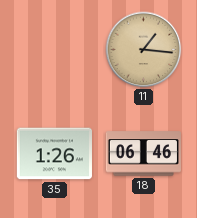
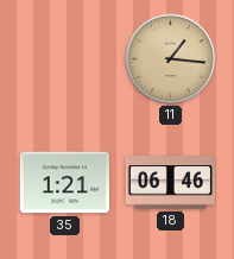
35: 1:26 -> 1:21
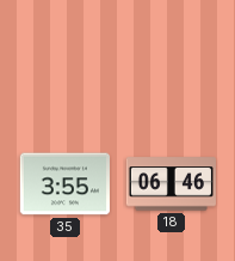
11: 1:16 -> none
35: 1:21 -> 3:55
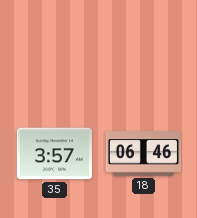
35: 3:55 -> 3:57
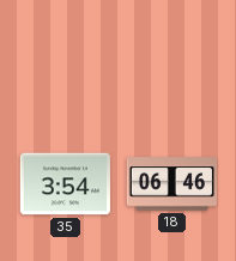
35: 3:57 -> 3:54
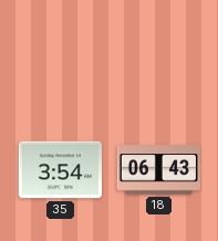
18: 06:46 -> 06:43
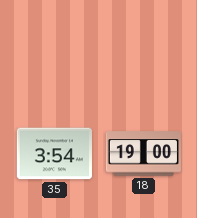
18: 06:43 -> 19:00
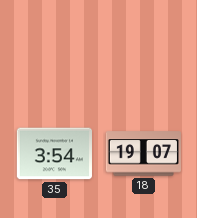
18: 19:00 -> 19:07
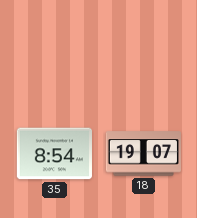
35: 3:54 -> 8:54
